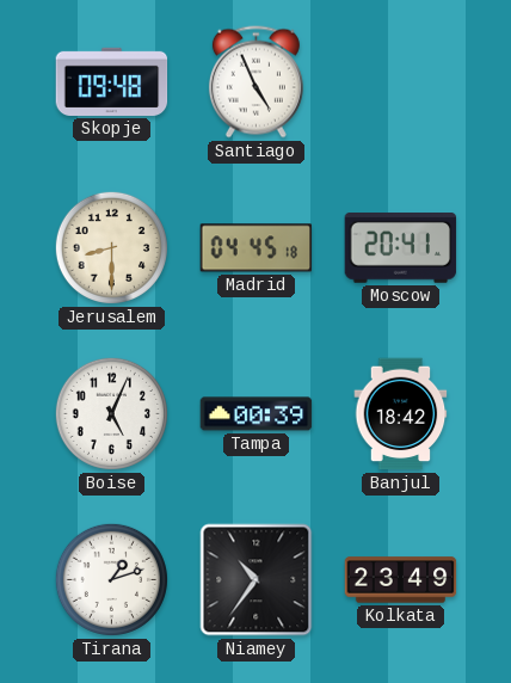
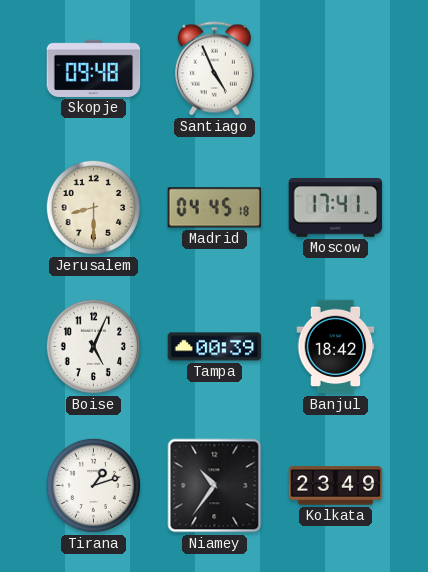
Moscow: 20:41 -> 17:41
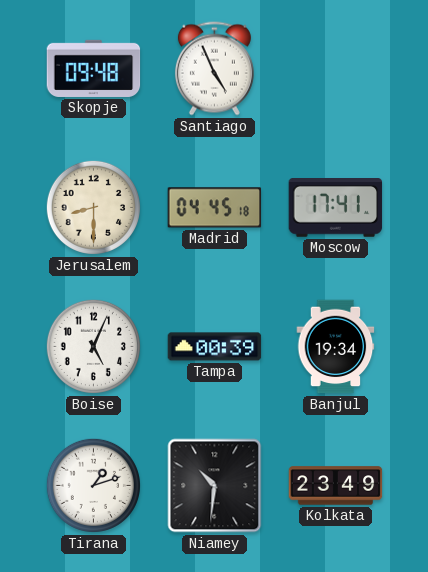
Banjul: 18:42 -> 19:34
Niamey: 10:36 -> 10:31
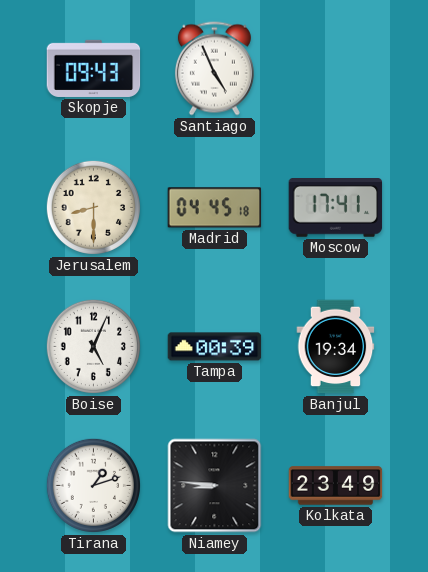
Skopje: 09:48 -> 09:43
Niamey: 10:31 -> 8:46
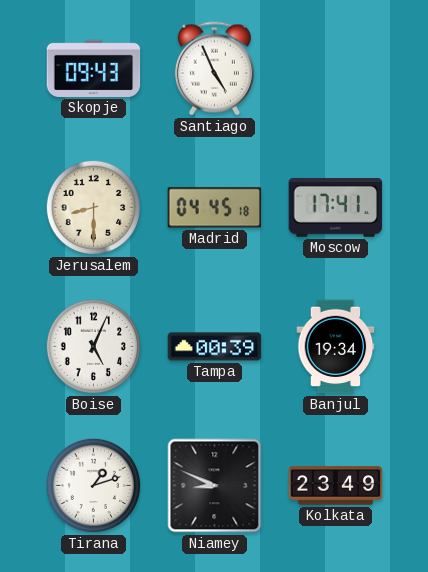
Niamey: 8:46 -> 8:49
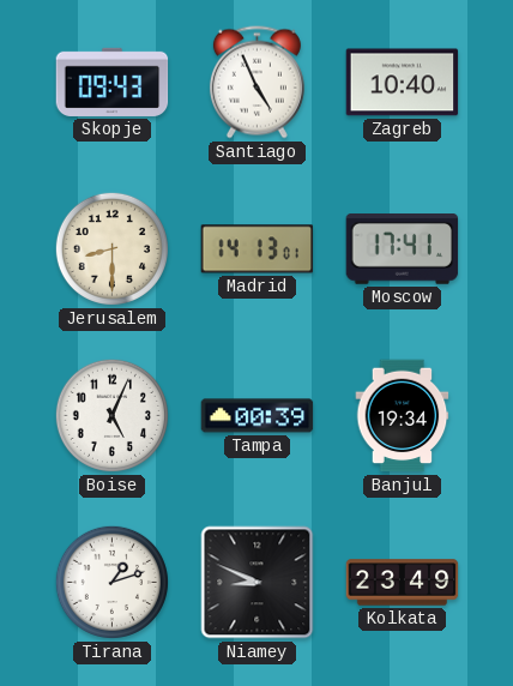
Zagreb: none -> 10:40
Madrid: 04:45 -> 14:13
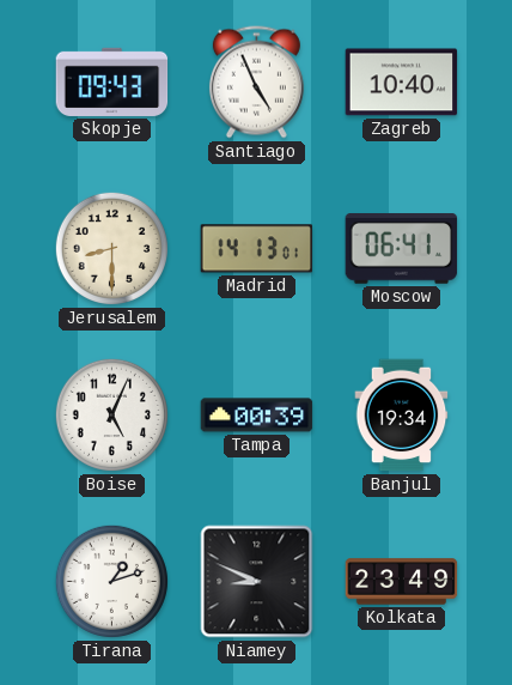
Moscow: 17:41 -> 06:41
